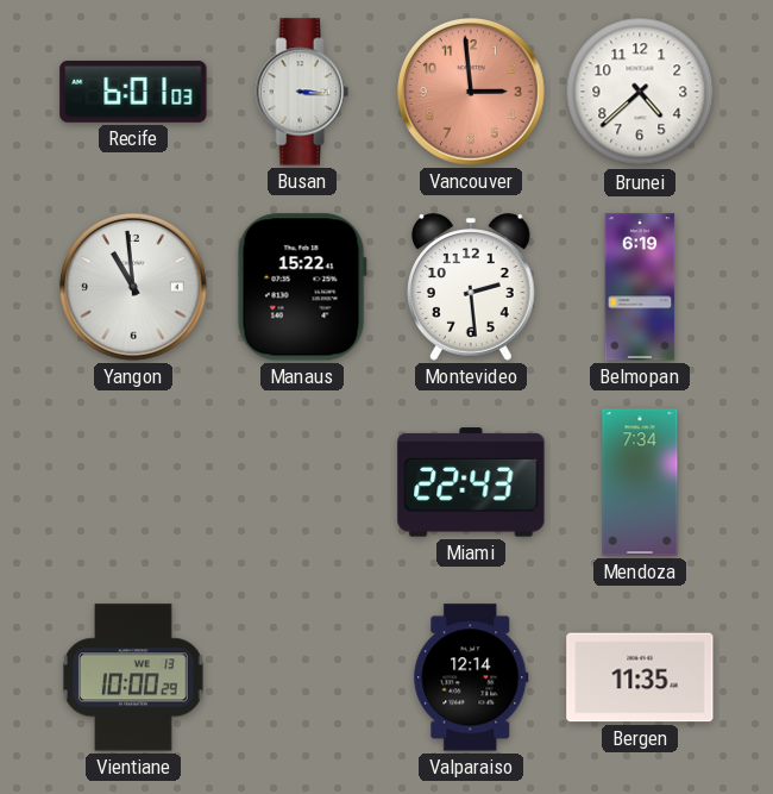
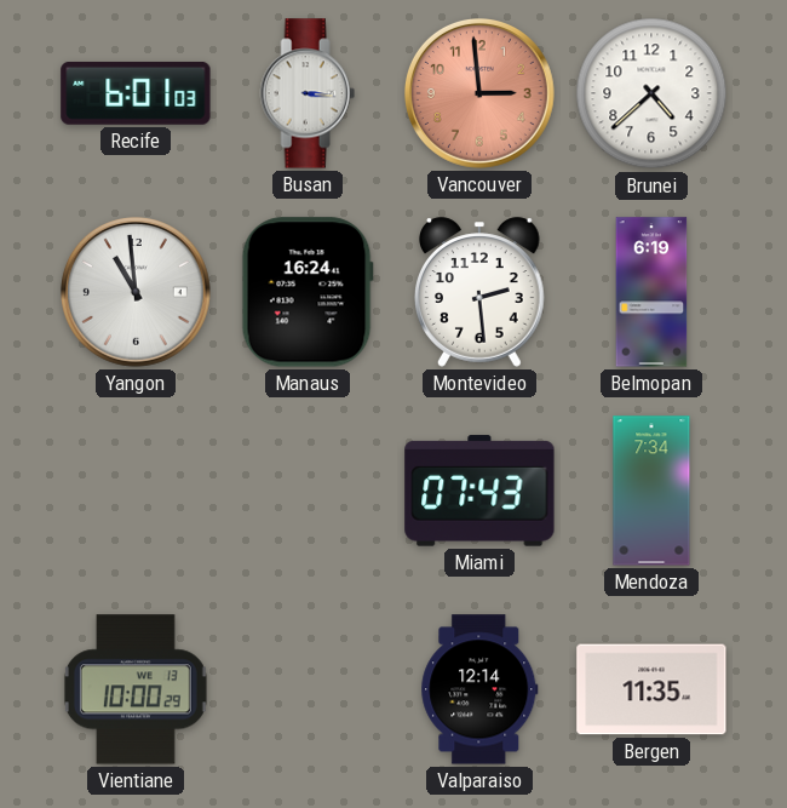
Manaus: 15:22 -> 16:24
Miami: 22:43 -> 07:43
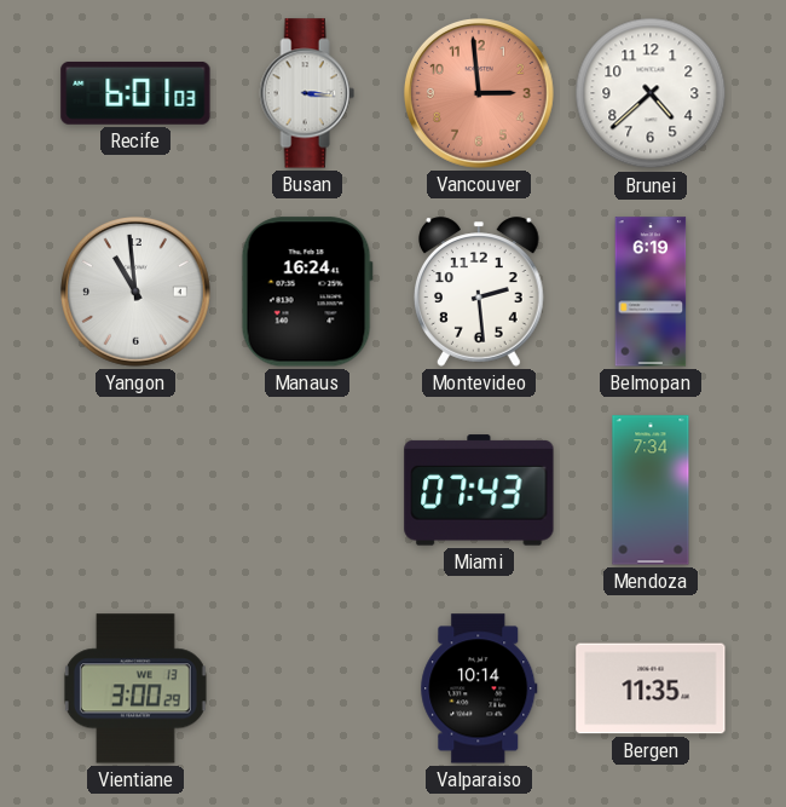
Vientiane: 10:00 -> 3:00
Valparaiso: 12:14 -> 10:14
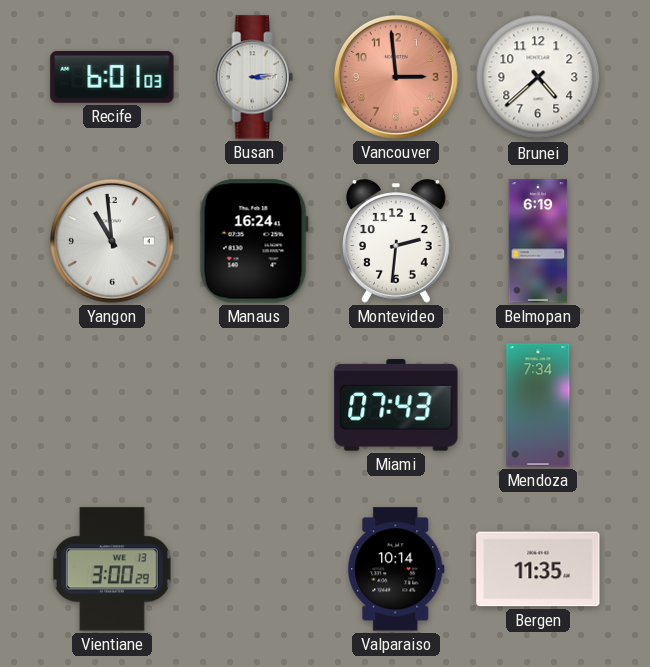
Busan: 3:16 -> 3:14
Montevideo: 2:29 -> 2:31
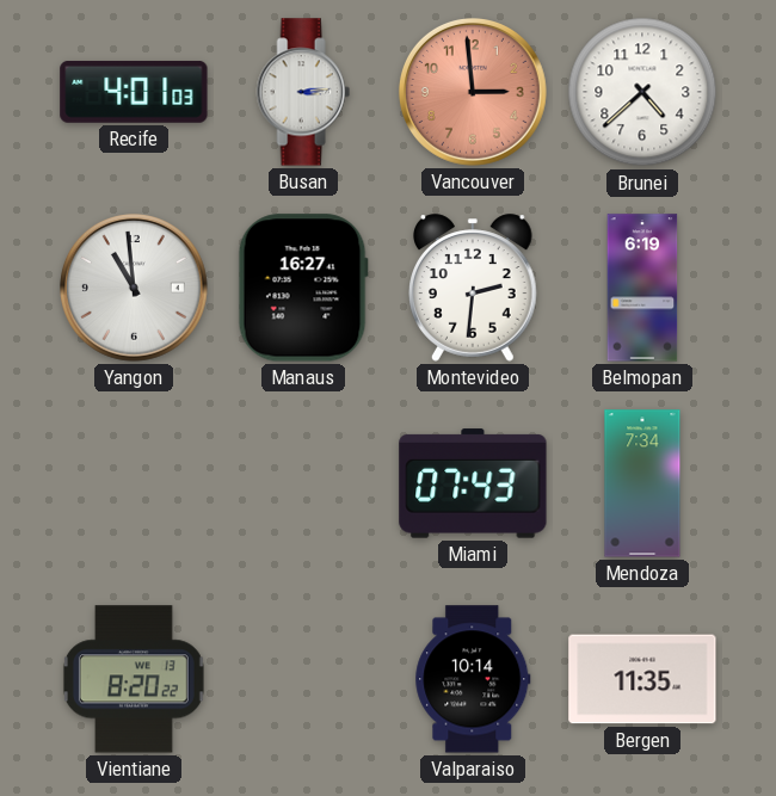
Recife: 6:01 -> 4:01
Manaus: 16:24 -> 16:27
Vientiane: 3:00 -> 8:20
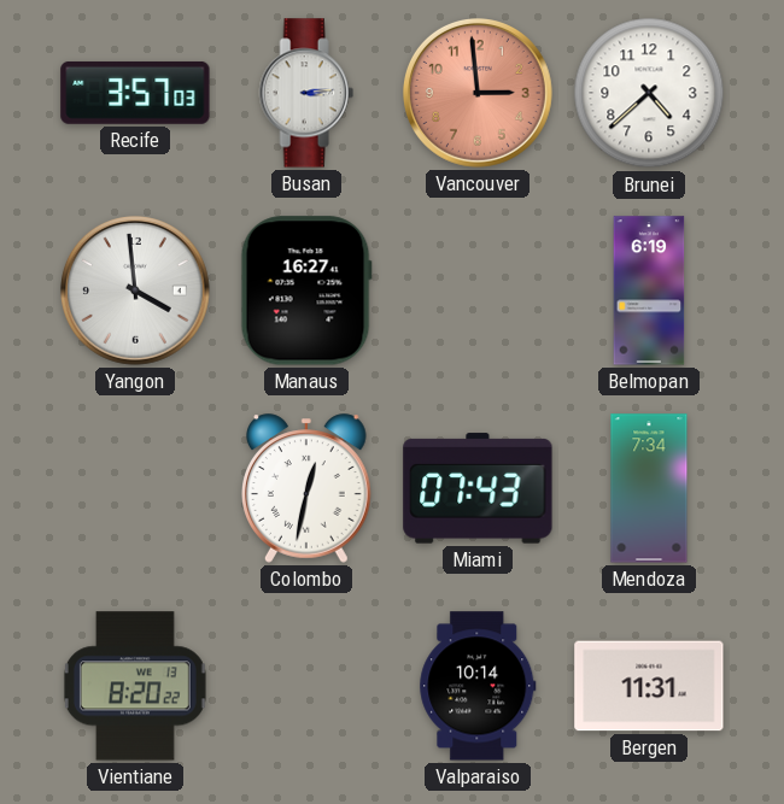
Recife: 4:01 -> 3:57
Yangon: 10:59 -> 3:59
Montevideo: 2:31 -> none
Colombo: none -> 12:32
Bergen: 11:35 -> 11:31
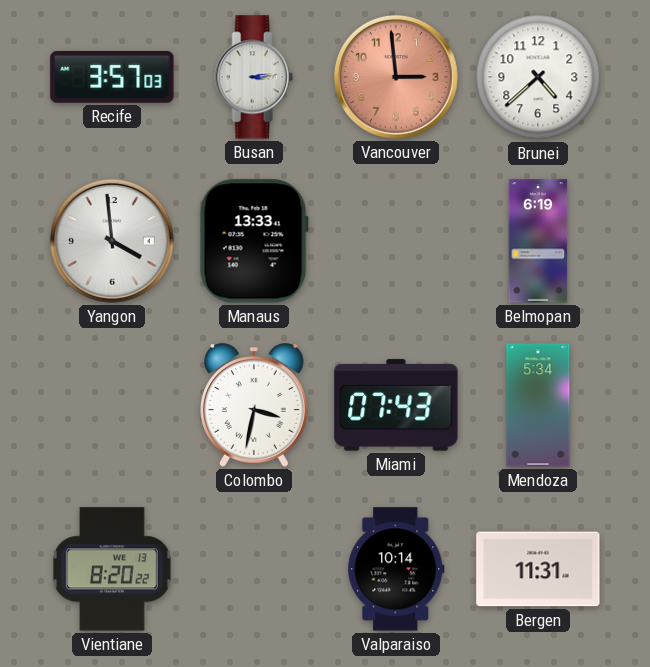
Manaus: 16:27 -> 13:33
Colombo: 12:32 -> 3:32
Mendoza: 7:34 -> 5:34
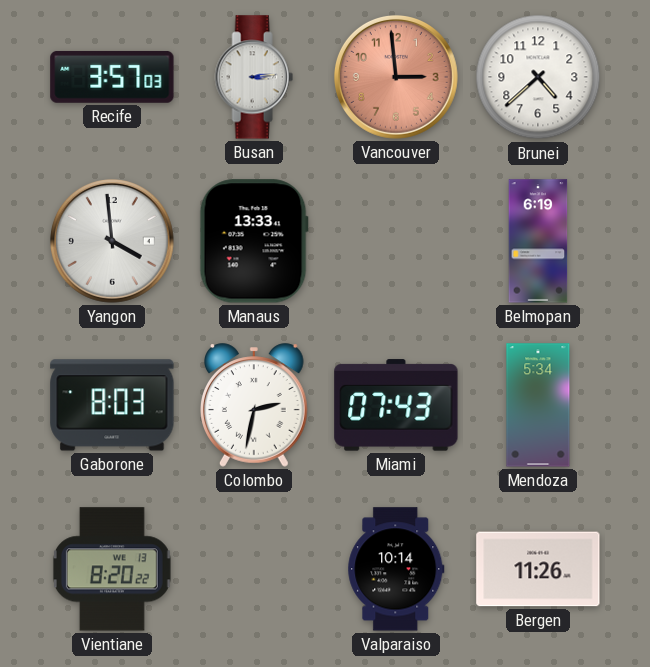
Gaborone: none -> 8:03
Colombo: 3:32 -> 2:32
Bergen: 11:31 -> 11:26
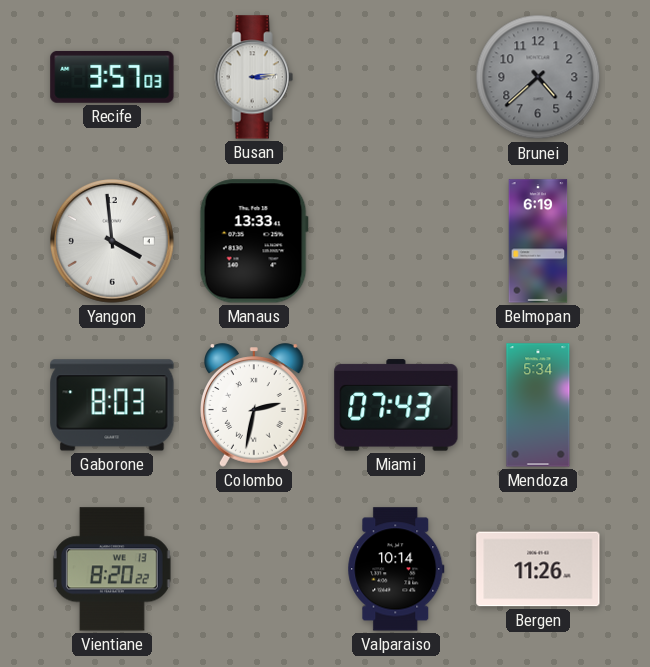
Vancouver: 2:59 -> none
Brunei dial: white -> grey
